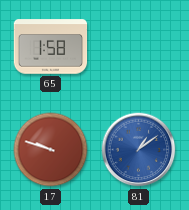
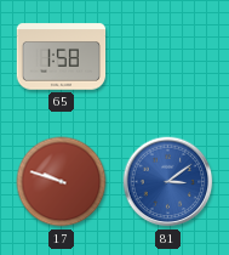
81: 1:09 -> 3:09
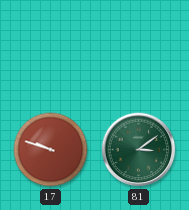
65: 1:58 -> none
81 dial: blue -> green
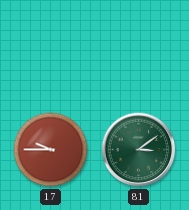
17: 9:48 -> 9:45
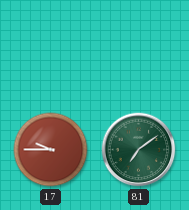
81: 3:09 -> 7:09
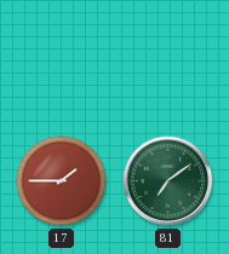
17: 9:45 -> 1:45
